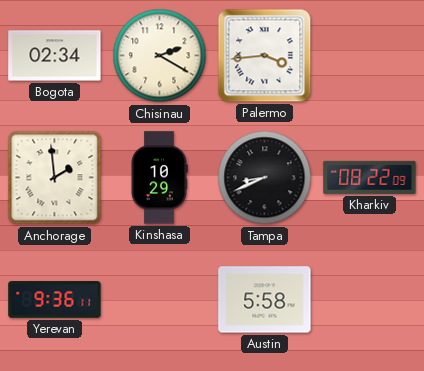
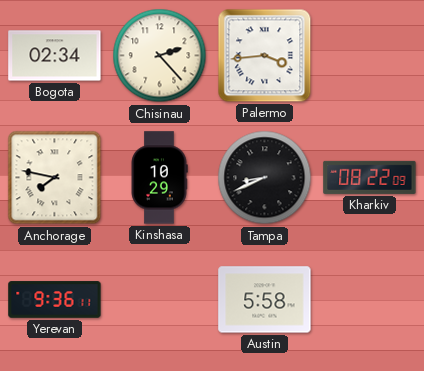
Chisinau: 2:20 -> 2:23
Anchorage: 1:59 -> 7:47
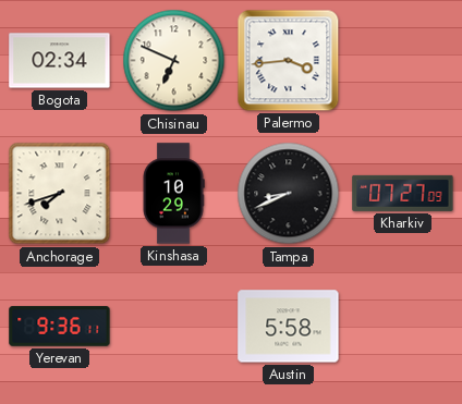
Chisinau: 2:23 -> 6:49
Anchorage: 7:47 -> 7:42
Kharkiv: 08:22 -> 07:27
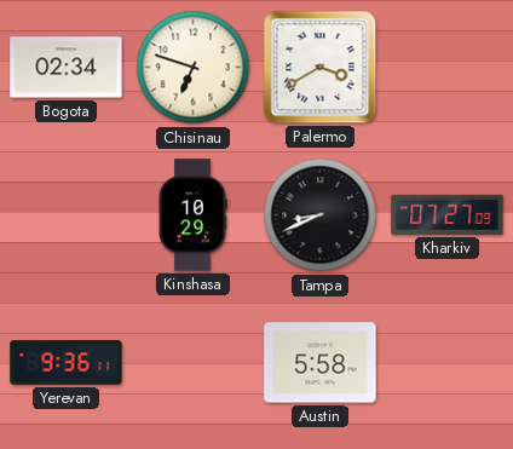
Chisinau: 6:49 -> 6:48
Palermo: 3:44 -> 3:40
Anchorage: 7:42 -> none
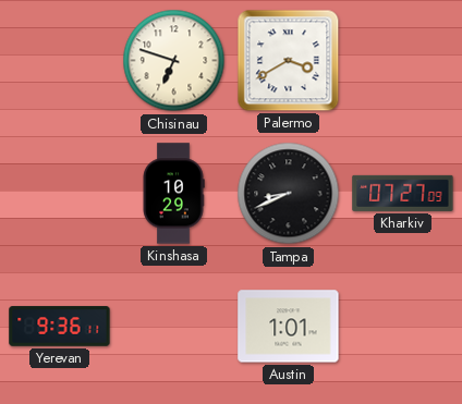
Bogota: 02:34 -> none
Austin: 5:58 -> 1:01
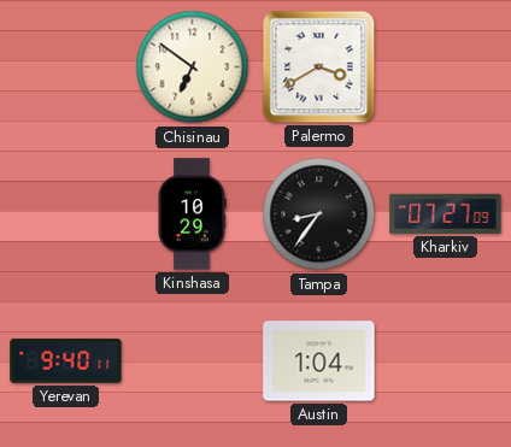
Chisinau: 6:48 -> 6:51
Tampa: 8:41 -> 8:36
Yerevan: 9:36 -> 9:40
Austin: 1:01 -> 1:04
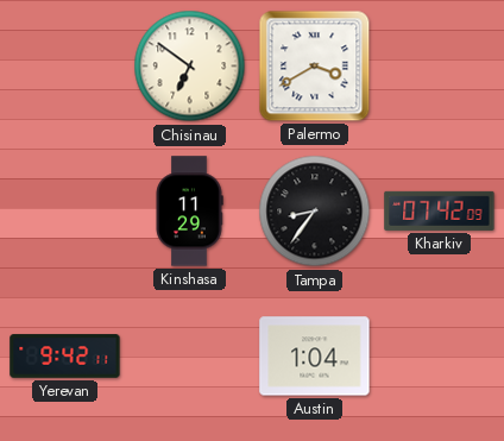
Kinshasa: 10:29 -> 11:29
Kharkiv: 07:27 -> 07:42
Yerevan: 9:40 -> 9:42
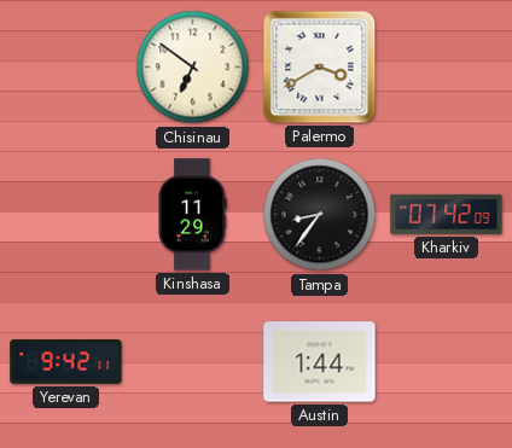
Austin: 1:04 -> 1:44
